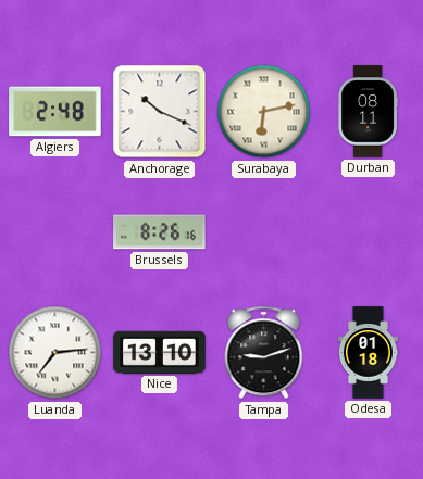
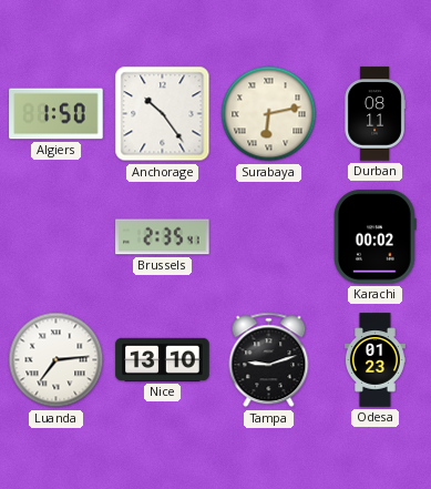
Algiers: 2:48 -> 1:50
Anchorage: 10:19 -> 10:24
Brussels: 8:26 -> 2:35
Karachi: none -> 00:02
Odesa: 01:18 -> 01:23
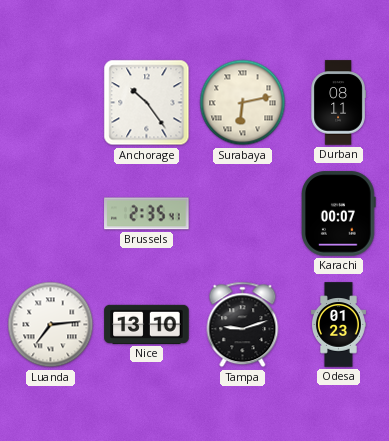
Algiers: 1:50 -> none
Karachi: 00:02 -> 00:07
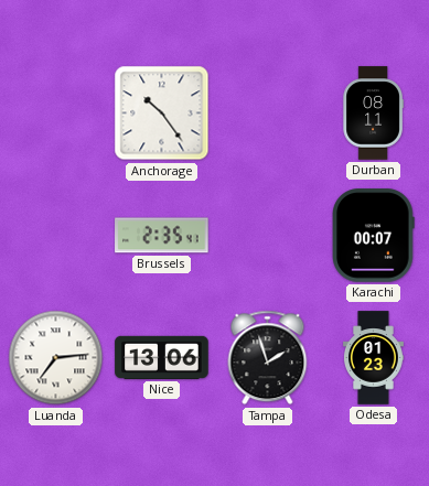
Surabaya: 6:13 -> none
Nice: 13:10 -> 13:06
Tampa: 9:12 -> 1:57
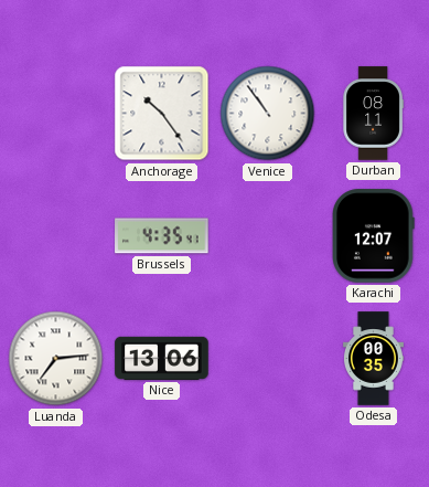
Venice: none -> 10:54
Brussels: 2:35 -> 4:35
Karachi: 00:07 -> 12:07
Tampa: 1:57 -> none
Odesa: 01:23 -> 00:35
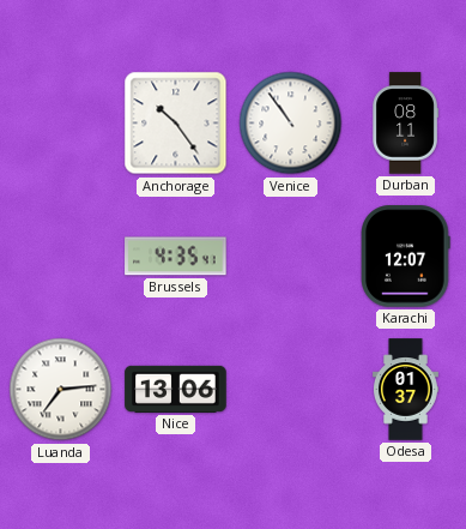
Odesa: 00:35 -> 01:37
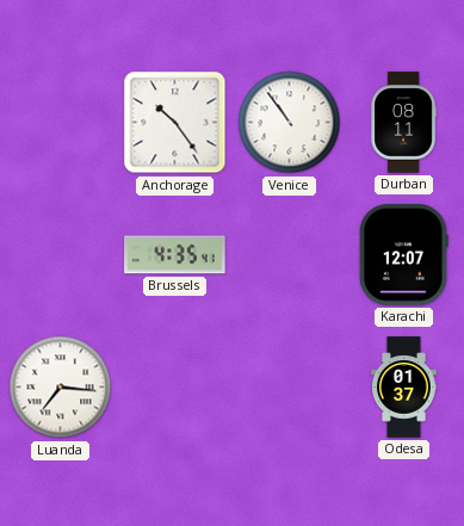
Luanda: 7:14 -> 7:16
Nice: 13:06 -> none
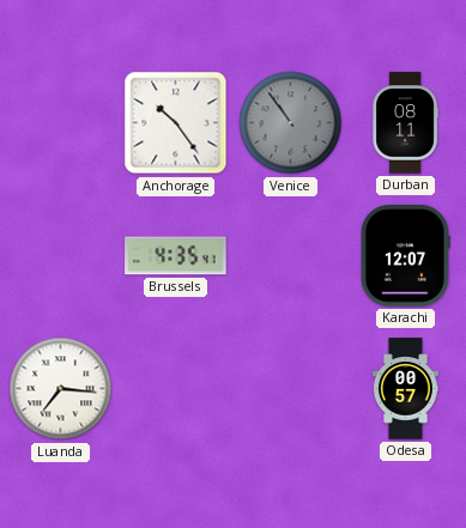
Venice dial: white -> grey
Odesa: 01:37 -> 00:57
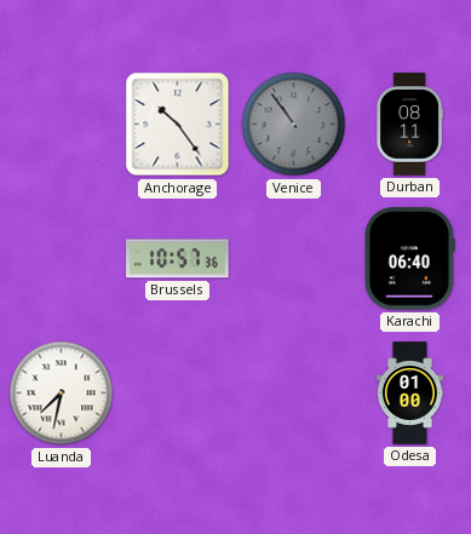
Brussels: 4:35 -> 10:57
Karachi: 12:07 -> 06:40
Luanda: 7:16 -> 7:32
Odesa: 00:57 -> 01:00
